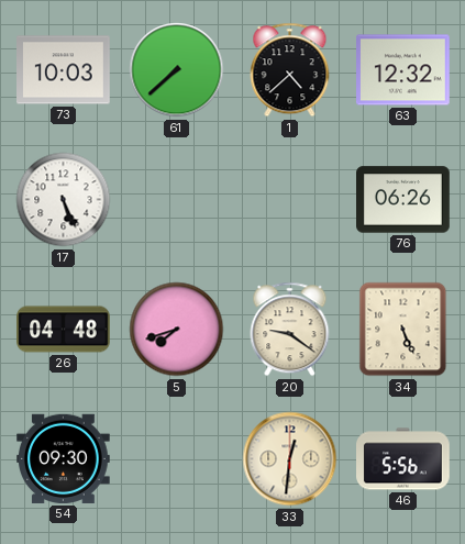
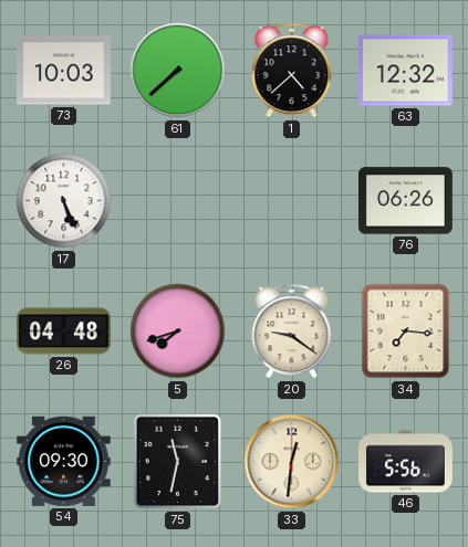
34: 5:26 -> 7:16
75: none -> 11:32
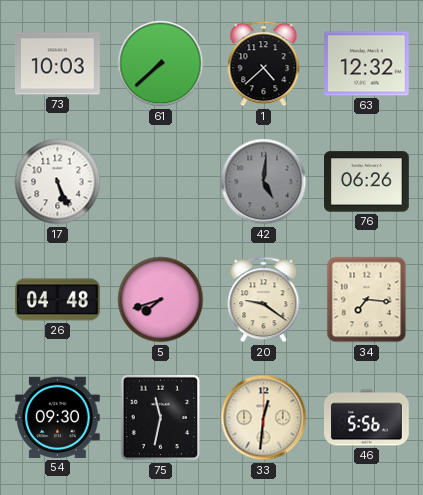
42: none -> 5:01
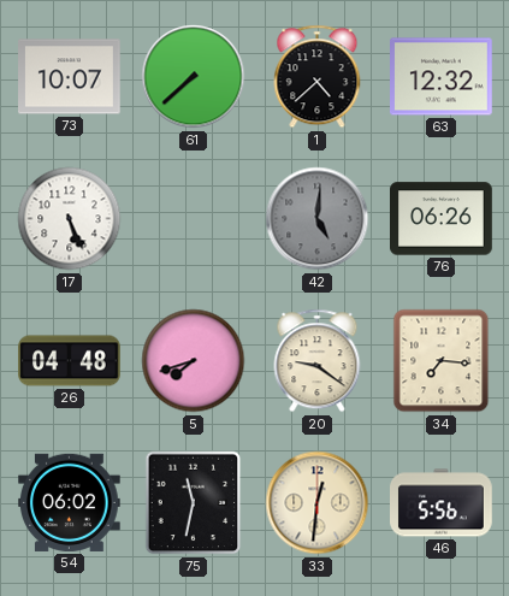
73: 10:03 -> 10:07
54: 09:30 -> 06:02
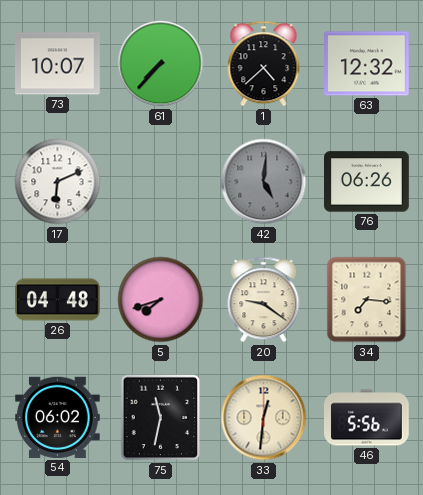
61: 7:38 -> 7:37
17: 5:26 -> 6:11
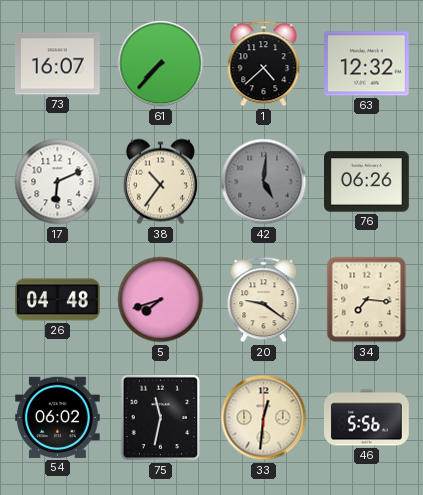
73: 10:07 -> 16:07
38: none -> 10:36
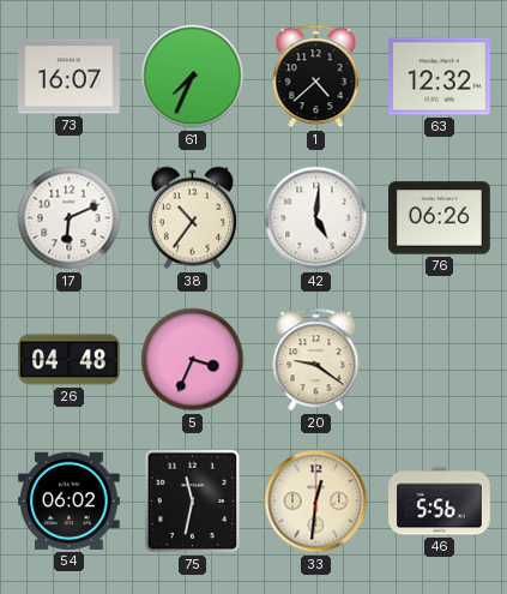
61: 7:37 -> 7:34
42 dial: grey -> white
5: 7:42 -> 3:34
34: 7:16 -> none
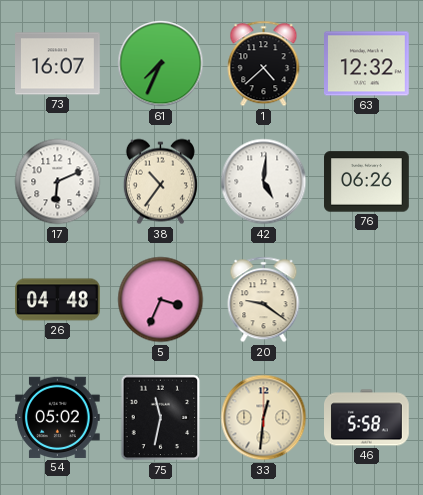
54: 06:02 -> 05:02
46: 5:56 -> 5:58
